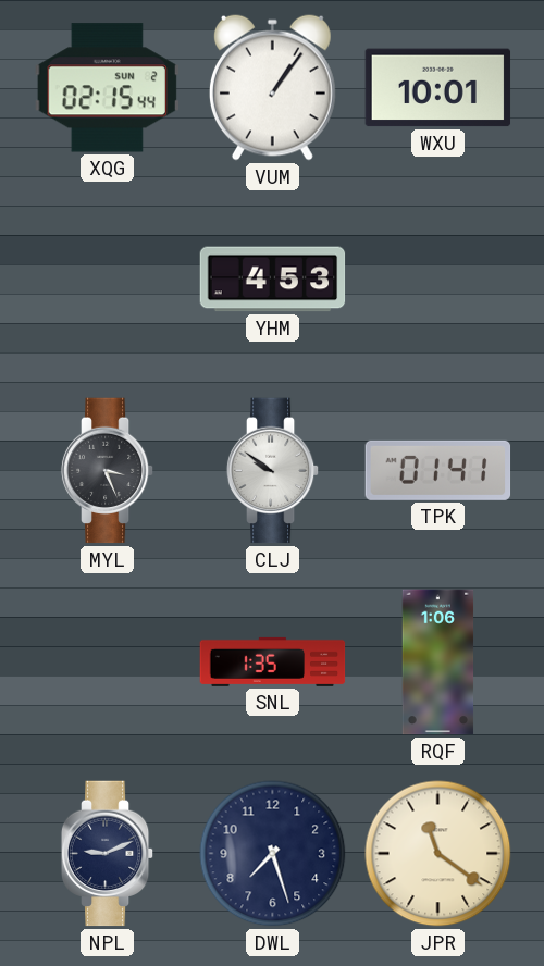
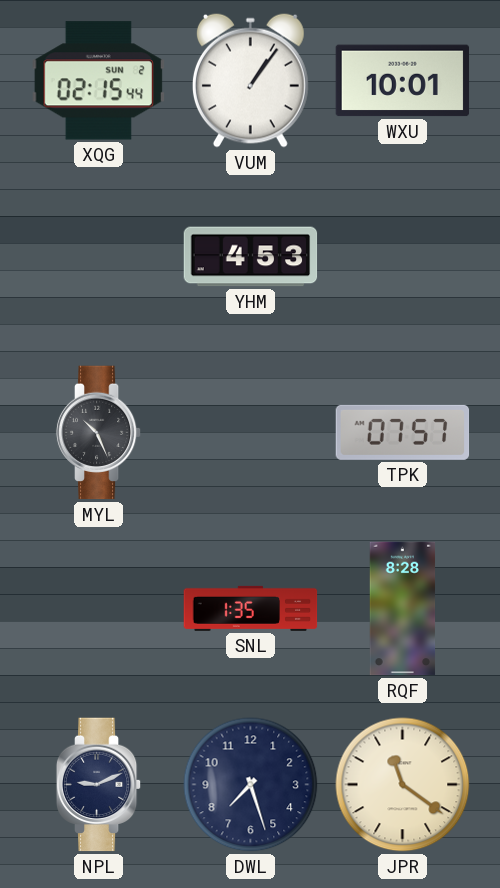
MYL: 3:26 -> 10:26
CLJ: 9:51 -> none
TPK: 01:41 -> 07:57
RQF: 1:06 -> 8:28
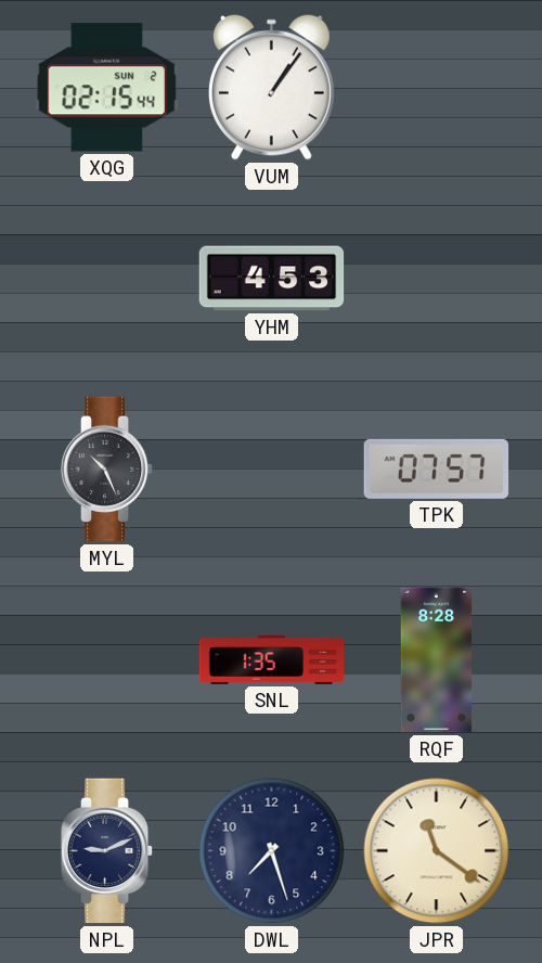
WXU: 10:01 -> none
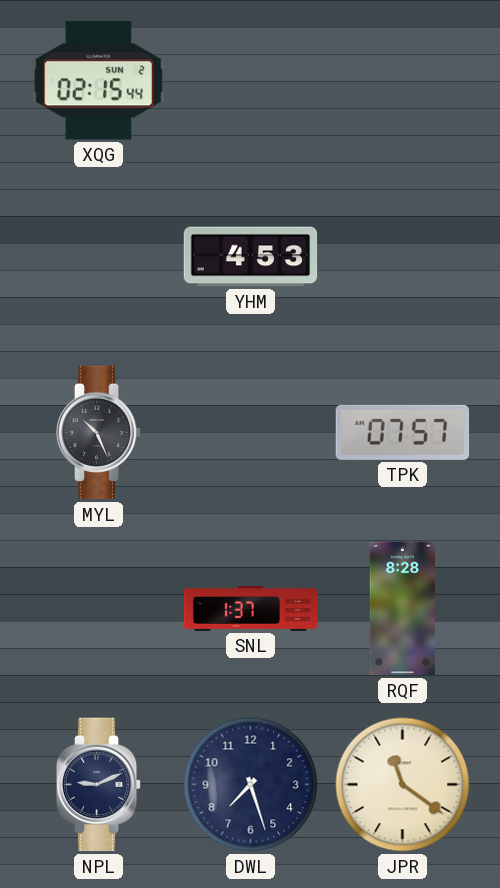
VUM: 1:06 -> none
SNL: 1:35 -> 1:37
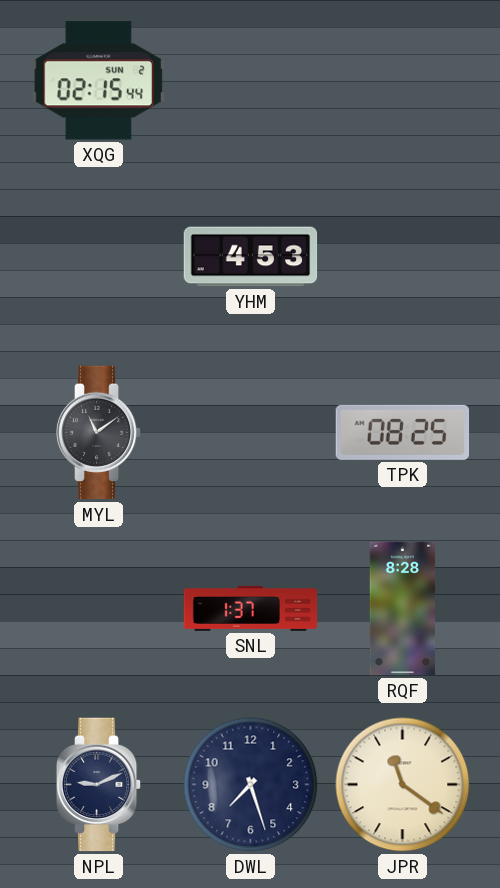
MYL: 10:26 -> 11:09
TPK: 07:57 -> 08:25
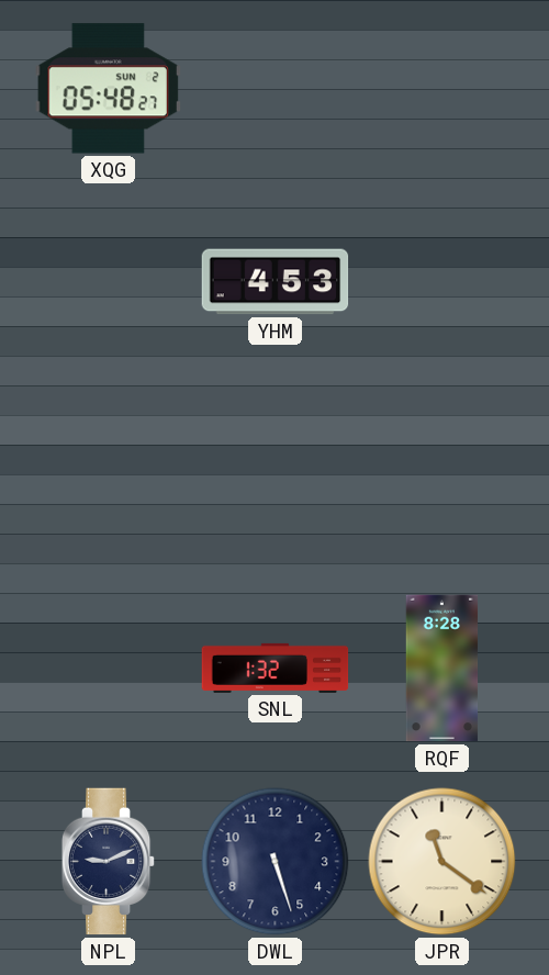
XQG: 02:15 -> 05:48
MYL: 11:09 -> none
TPK: 08:25 -> none
SNL: 1:37 -> 1:32
DWL: 7:27 -> 5:27
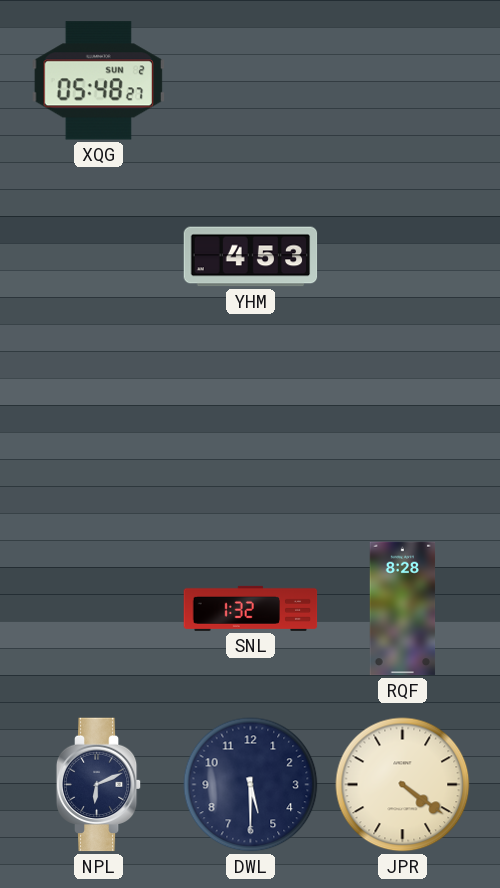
NPL: 9:11 -> 6:11
DWL: 5:27 -> 5:30
JPR: 11:21 -> 4:21
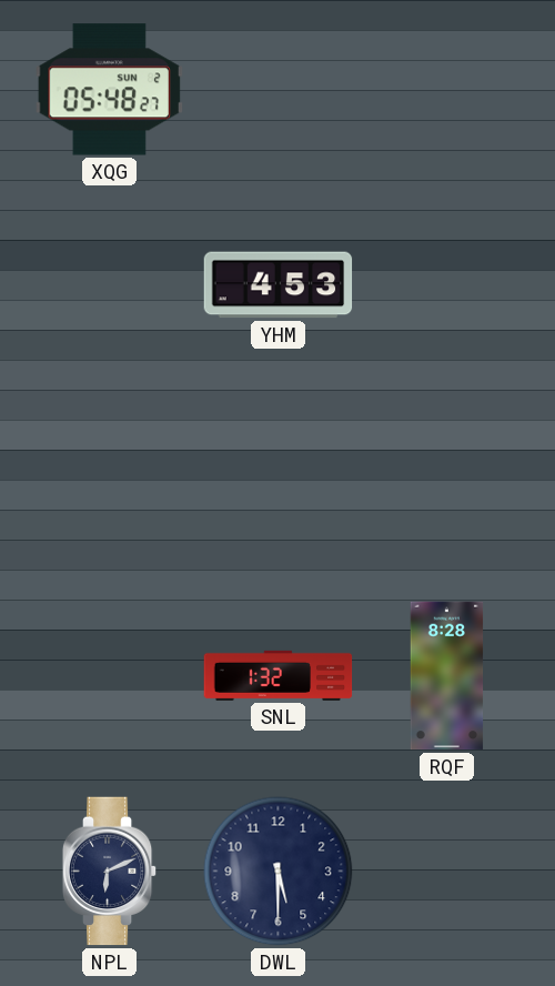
JPR: 4:21 -> none
